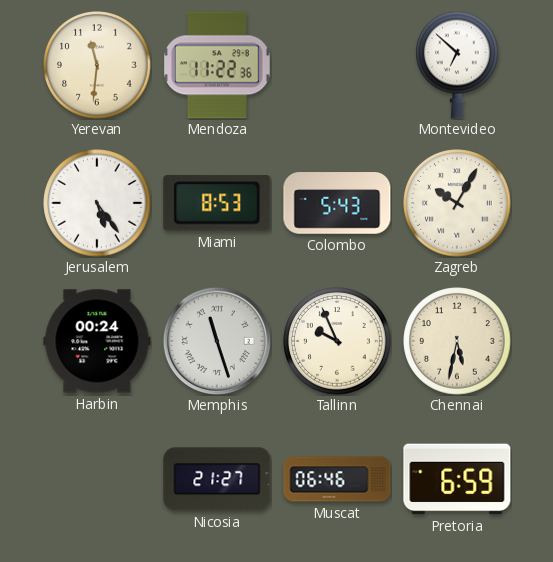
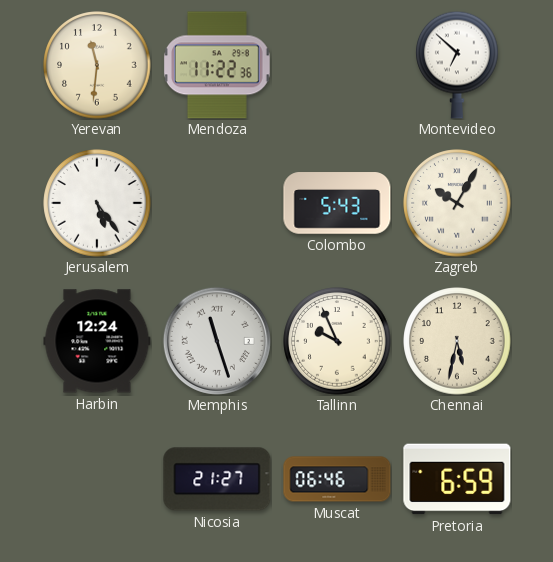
Miami: 8:53 -> none
Harbin: 00:24 -> 12:24
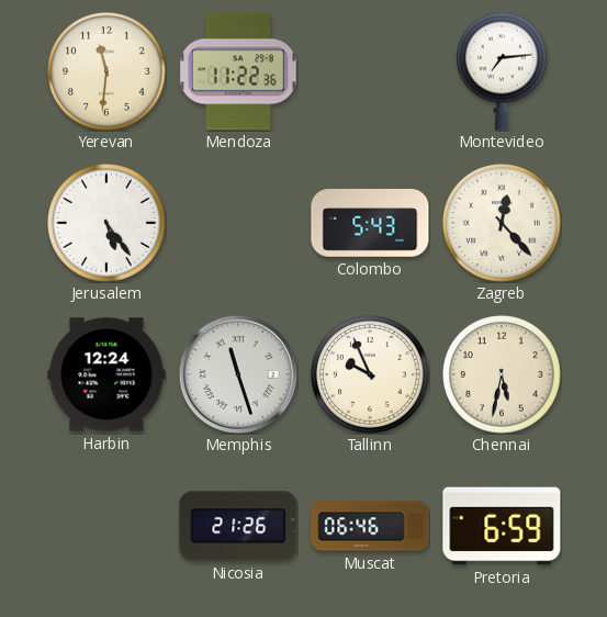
Montevideo: 6:52 -> 7:14
Zagreb: 10:05 -> 12:23
Nicosia: 21:27 -> 21:26
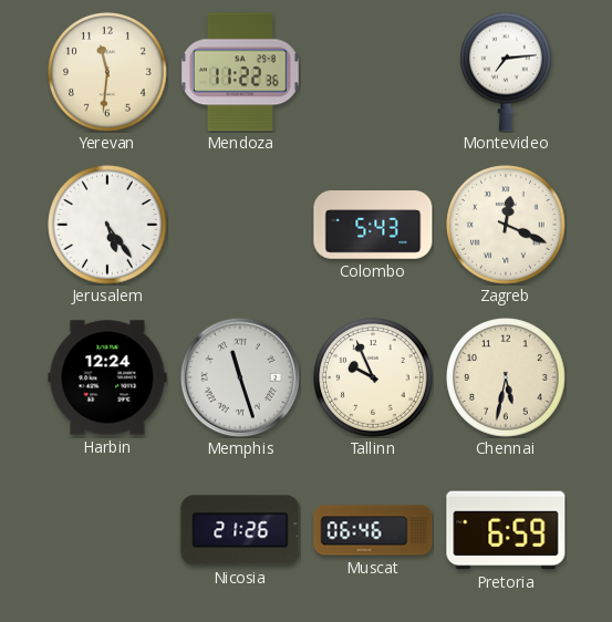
Zagreb: 12:23 -> 12:19
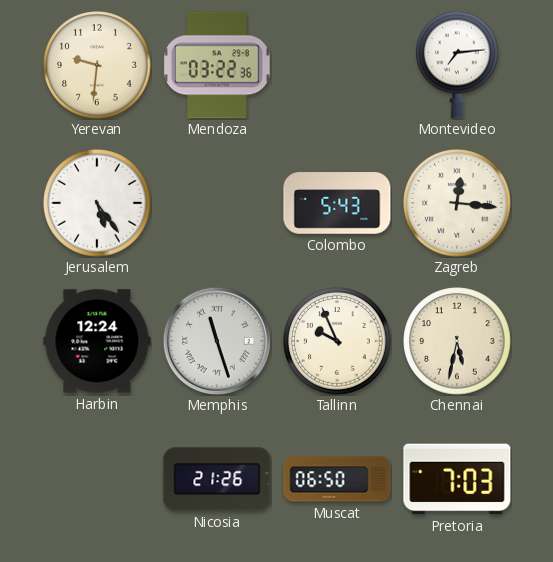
Yerevan: 11:31 -> 9:31
Mendoza: 11:22 -> 03:22
Zagreb: 12:19 -> 12:16
Muscat: 06:46 -> 06:50
Pretoria: 6:59 -> 7:03
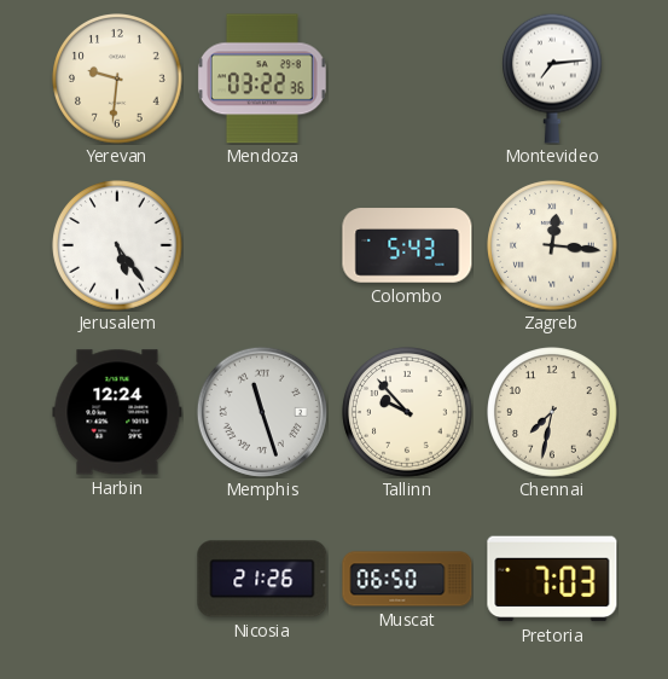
Tallinn: 9:56 -> 9:53
Chennai: 5:32 -> 7:32
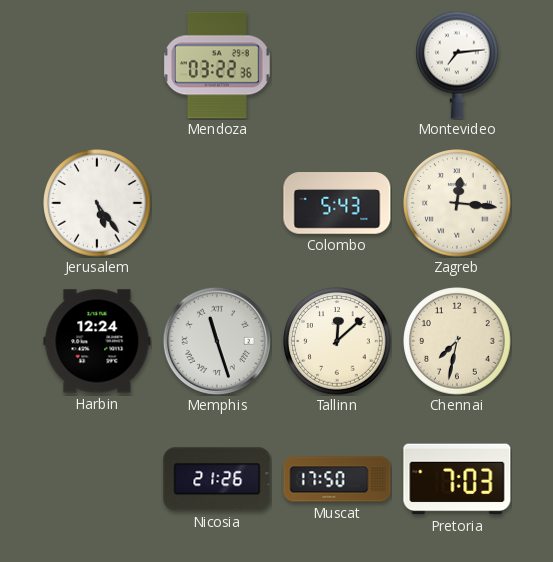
Yerevan: 9:31 -> none
Tallinn: 9:53 -> 12:08
Muscat: 06:50 -> 17:50
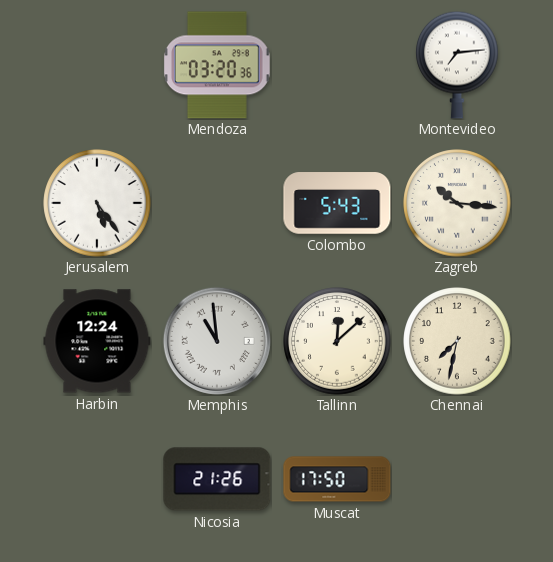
Mendoza: 03:22 -> 03:20
Zagreb: 12:16 -> 10:16
Memphis: 11:27 -> 10:59
Pretoria: 7:03 -> none
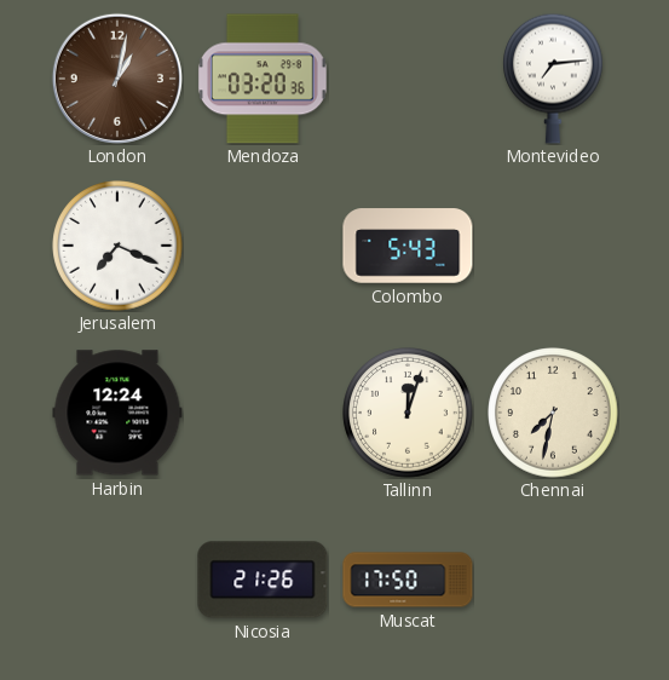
London: none -> 1:02
Jerusalem: 5:24 -> 7:19
Zagreb: 10:16 -> none
Memphis: 10:59 -> none
Tallinn: 12:08 -> 12:03
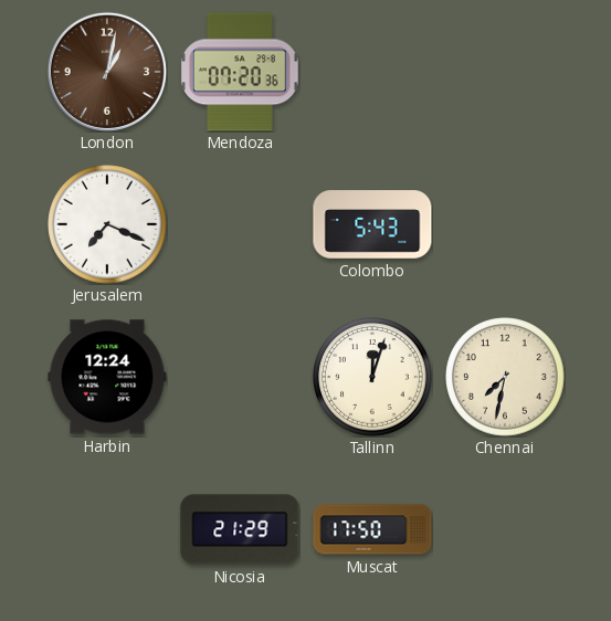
Mendoza: 03:20 -> 07:20
Montevideo: 7:14 -> none
Nicosia: 21:26 -> 21:29
